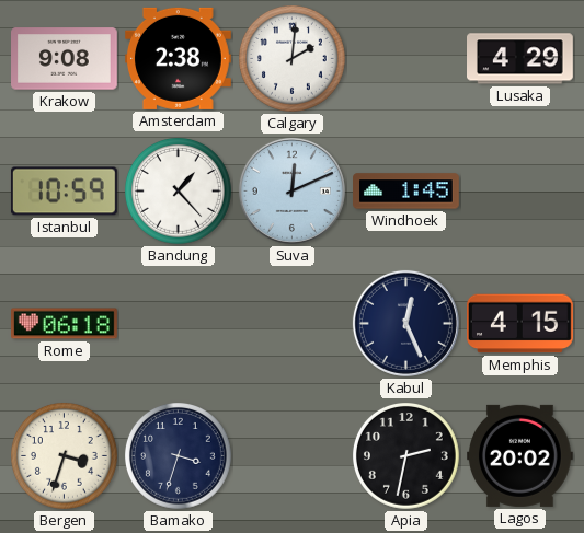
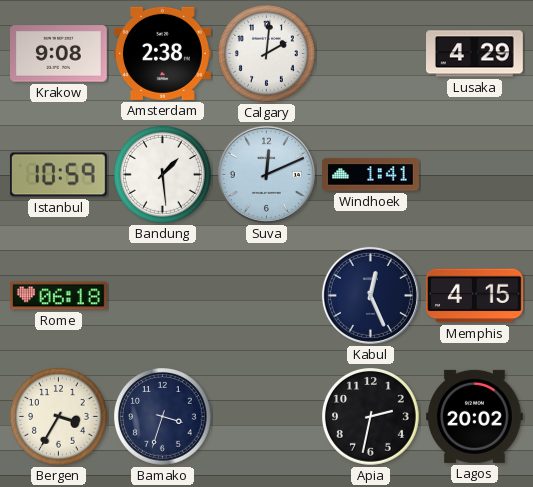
Bandung: 1:23 -> 1:29
Windhoek: 1:45 -> 1:41
Bergen: 3:33 -> 3:35
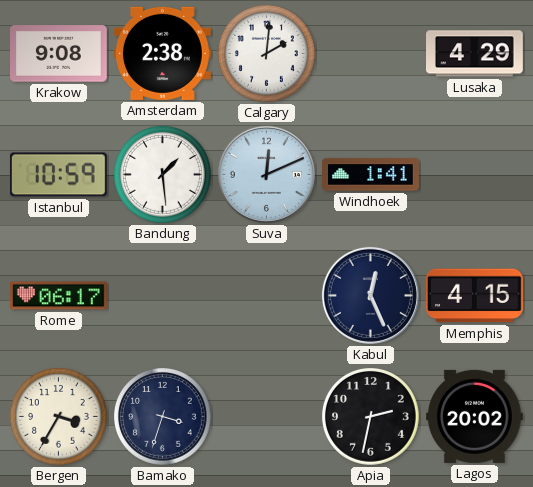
Rome: 06:18 -> 06:17
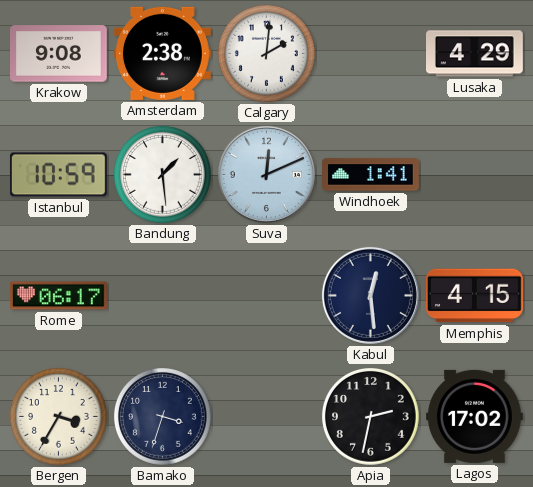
Kabul: 12:26 -> 12:29
Lagos: 20:02 -> 17:02
